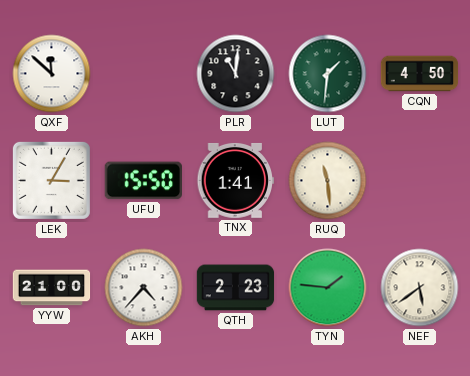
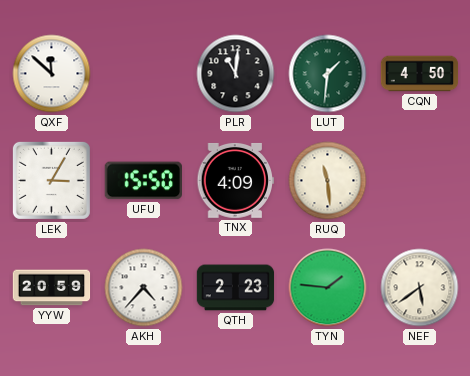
TNX: 1:41 -> 4:09
YYW: 21:00 -> 20:59
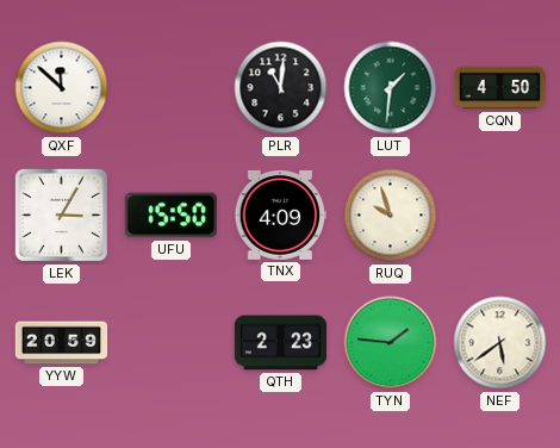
RUQ: 11:29 -> 9:57
AKH: 4:37 -> none
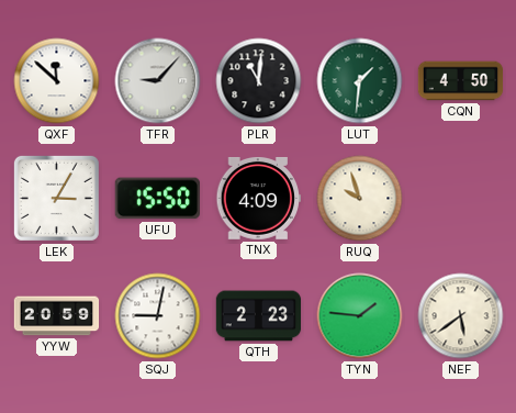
TFR: none -> 9:07
SQJ: none -> 9:02
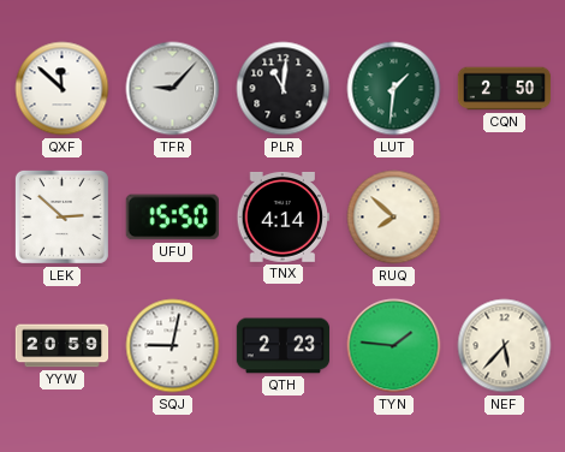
CQN: 4:50 -> 2:50
LEK: 3:05 -> 2:52
TNX: 4:09 -> 4:14
RUQ: 9:57 -> 7:52
NEF: 5:39 -> 5:37
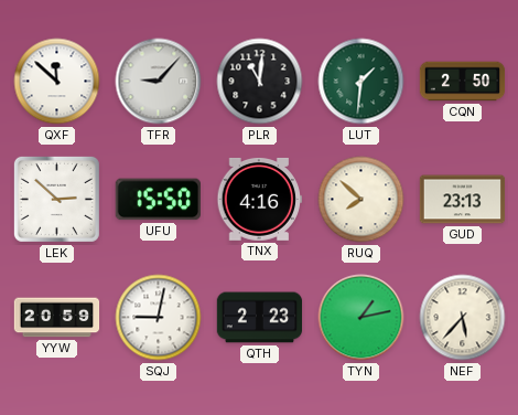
TNX: 4:14 -> 4:16
GUD: none -> 23:13
TYN: 1:46 -> 1:13
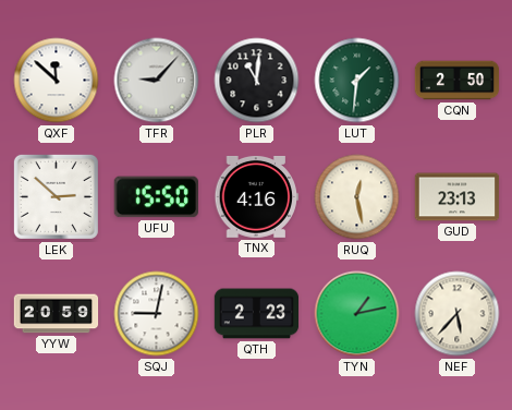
RUQ: 7:52 -> 12:28
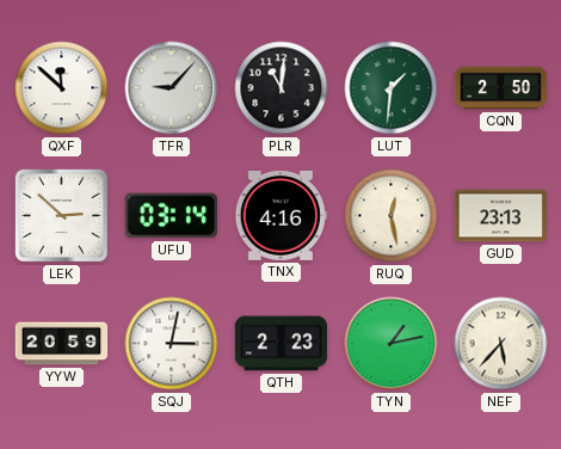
UFU: 15:50 -> 03:14
SQJ: 9:02 -> 3:02
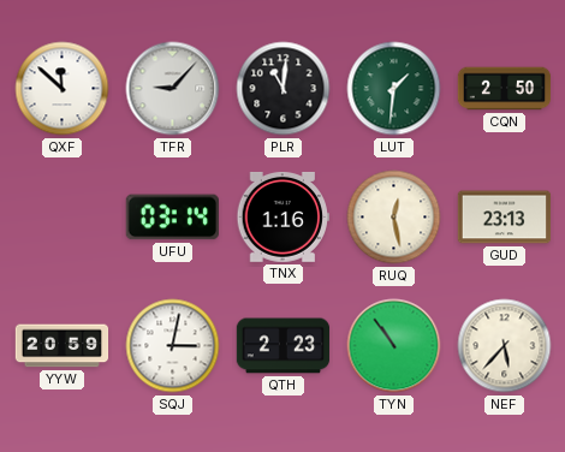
LEK: 2:52 -> none
TNX: 4:16 -> 1:16
TYN: 1:13 -> 10:54
